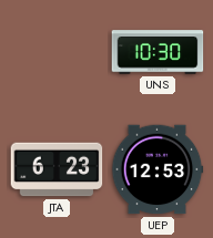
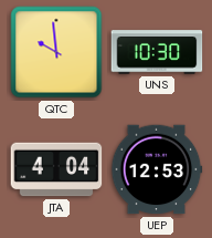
QTC: none -> 9:59
JTA: 6:23 -> 4:04
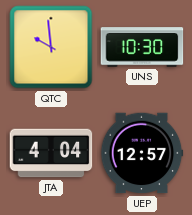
UEP: 12:53 -> 12:57
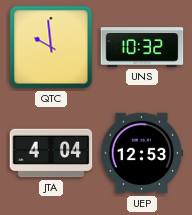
UNS: 10:30 -> 10:32
UEP: 12:57 -> 12:53
